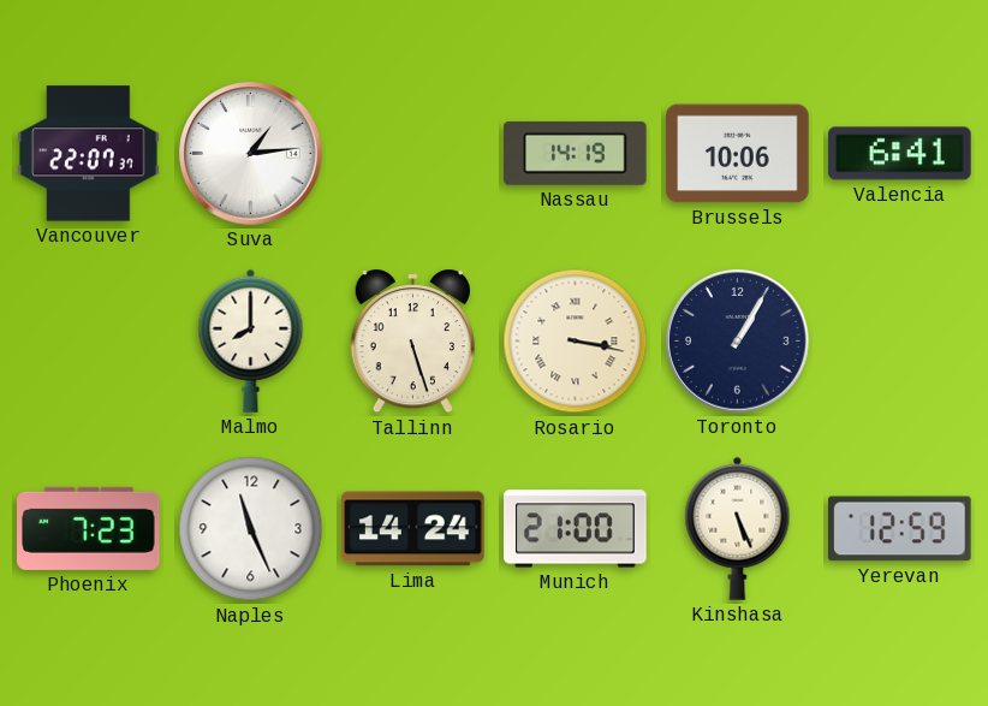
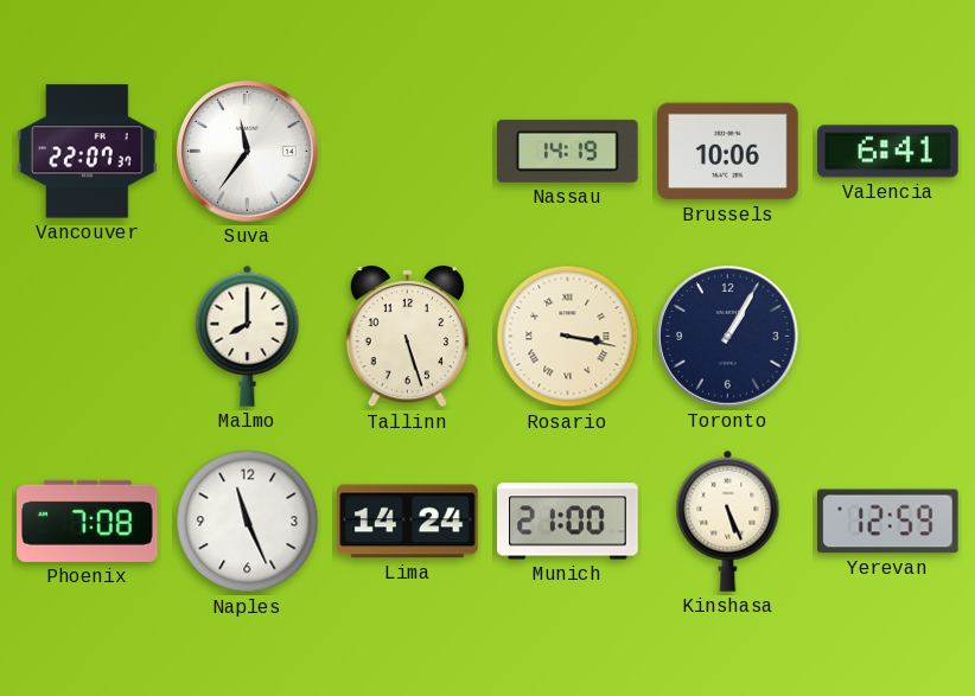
Suva: 1:14 -> 11:36
Phoenix: 7:23 -> 7:08
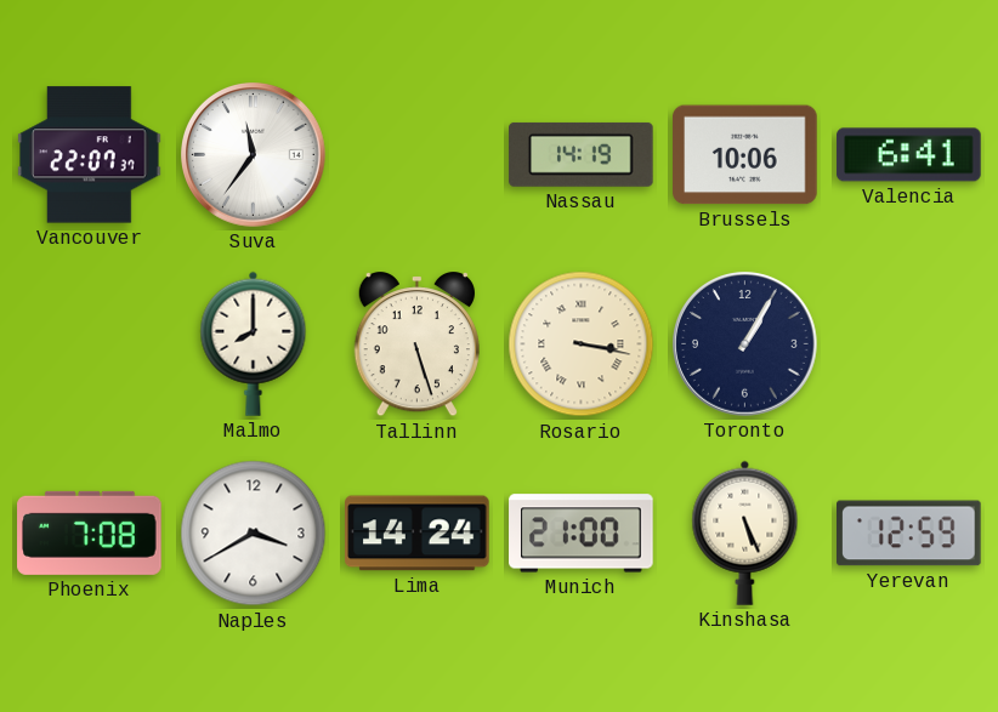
Naples: 11:26 -> 3:40
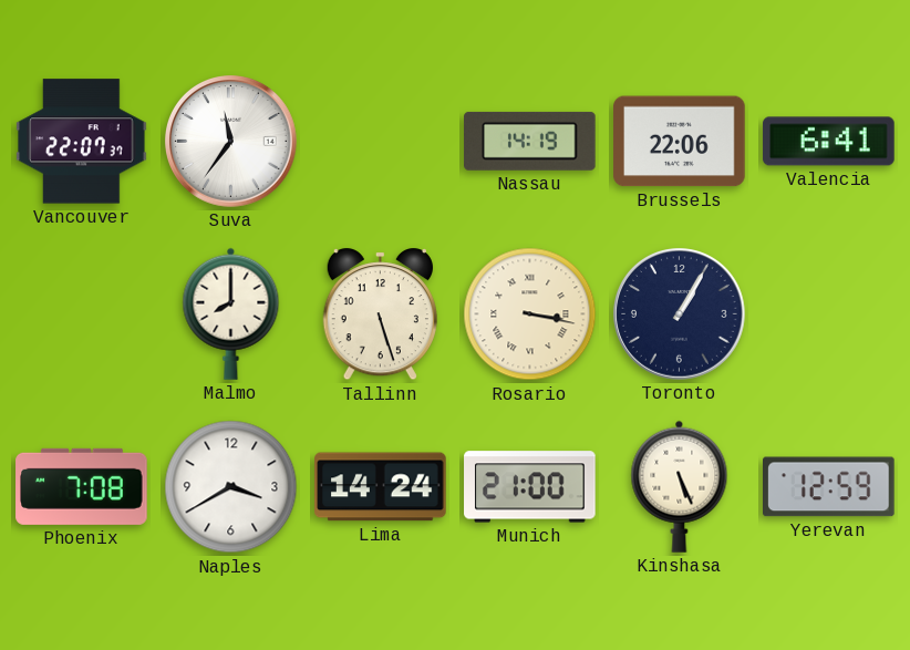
Brussels: 10:06 -> 22:06
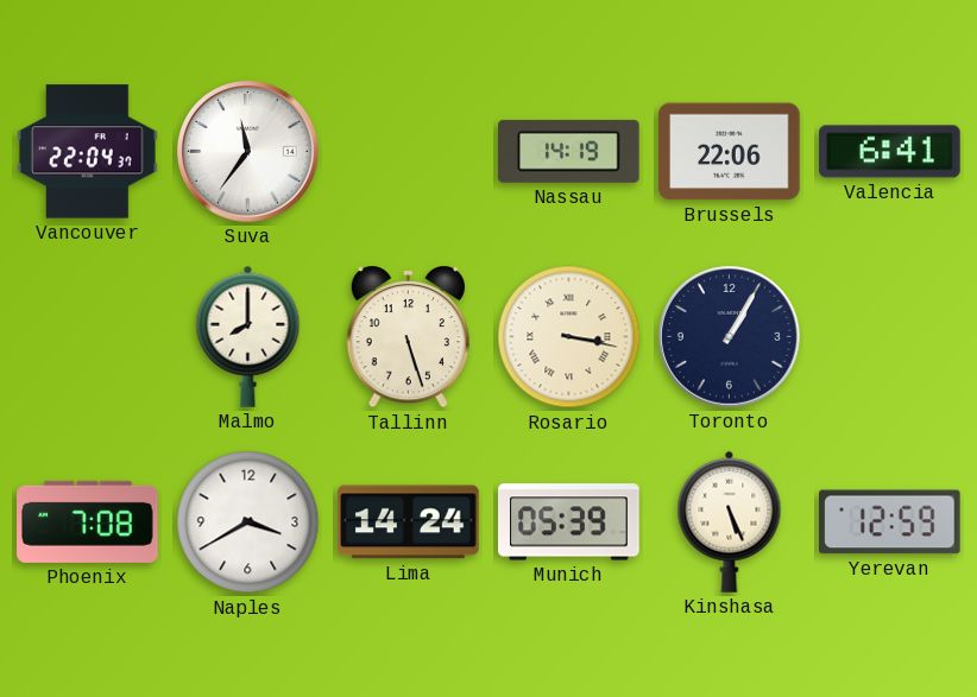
Vancouver: 22:07 -> 22:04
Munich: 21:00 -> 05:39
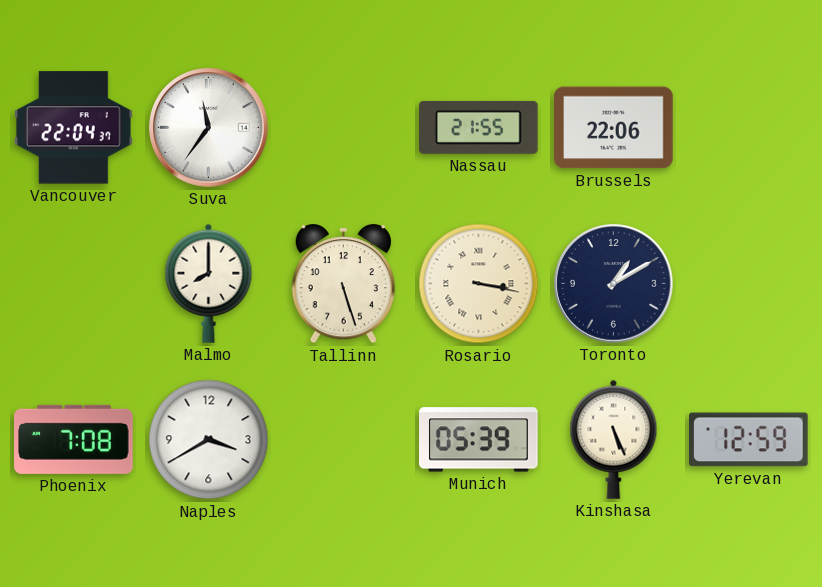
Nassau: 14:19 -> 21:55
Valencia: 6:41 -> none
Toronto: 1:05 -> 1:10
Lima: 14:24 -> none
